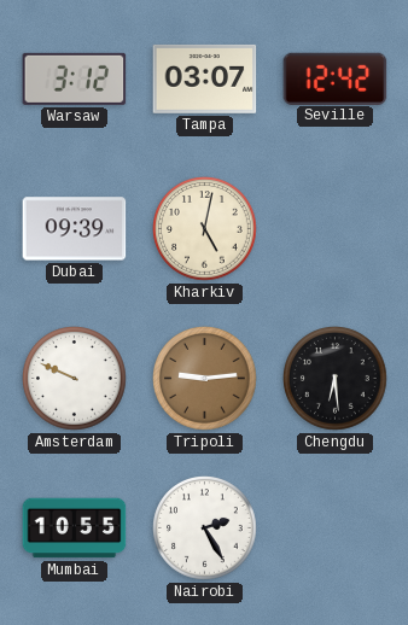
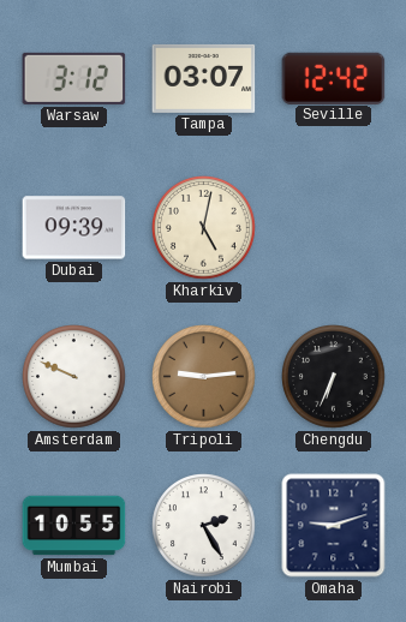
Chengdu: 6:29 -> 6:34
Omaha: none -> 9:12
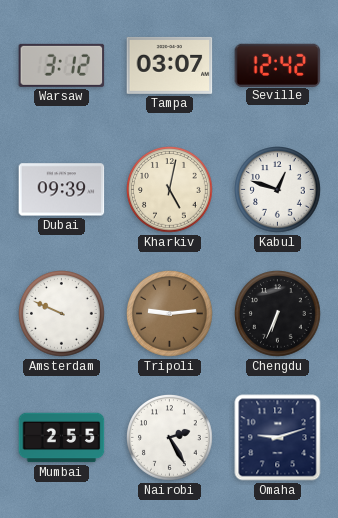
Kabul: none -> 12:48
Mumbai: 10:55 -> 2:55
